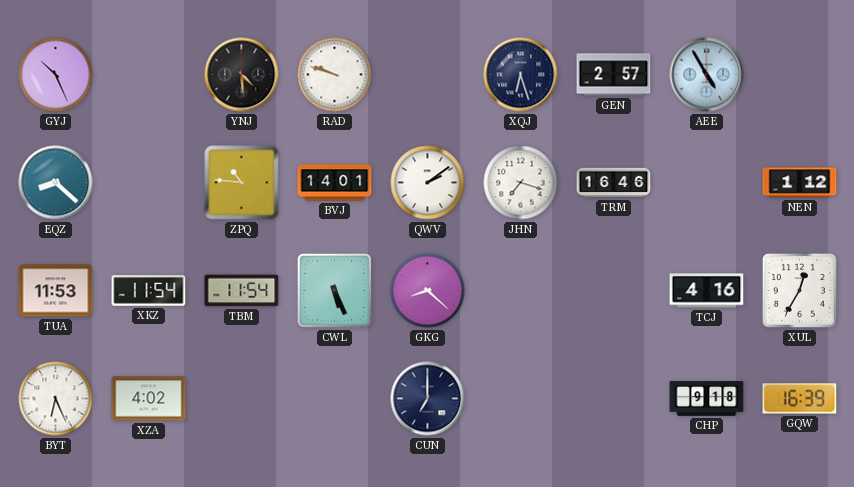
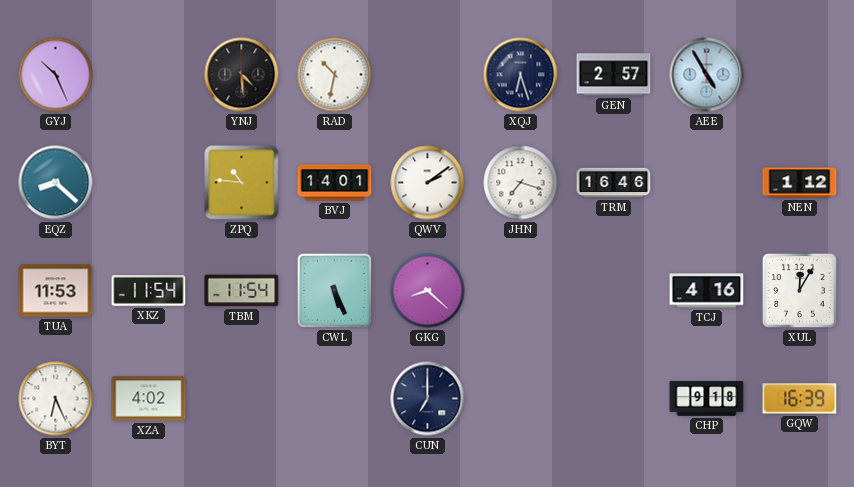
RAD: 9:48 -> 10:32
XUL: 12:35 -> 12:05
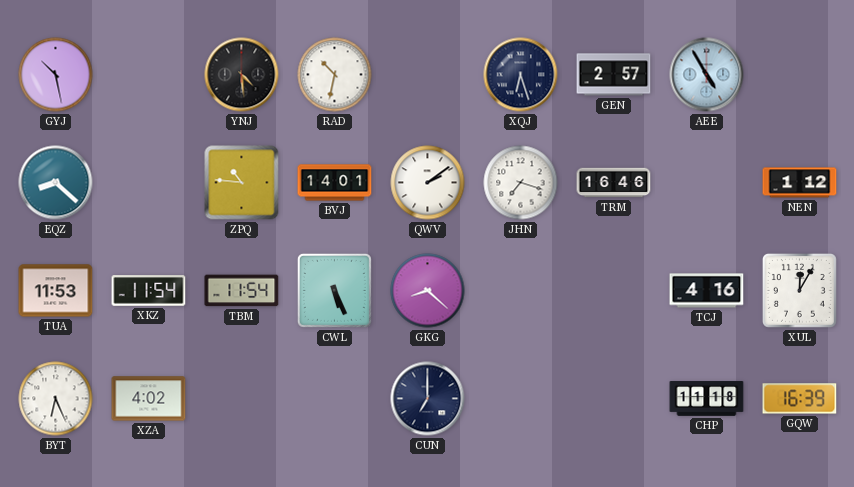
GYJ: 10:26 -> 10:28
CHP: 9:18 -> 11:18
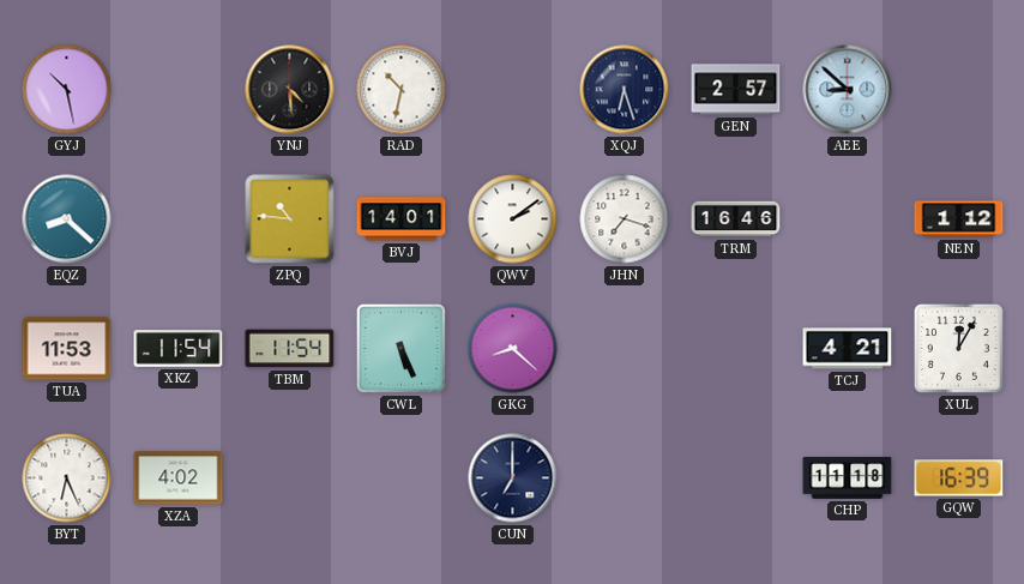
AEE: 4:55 -> 8:52
TCJ: 4:16 -> 4:21
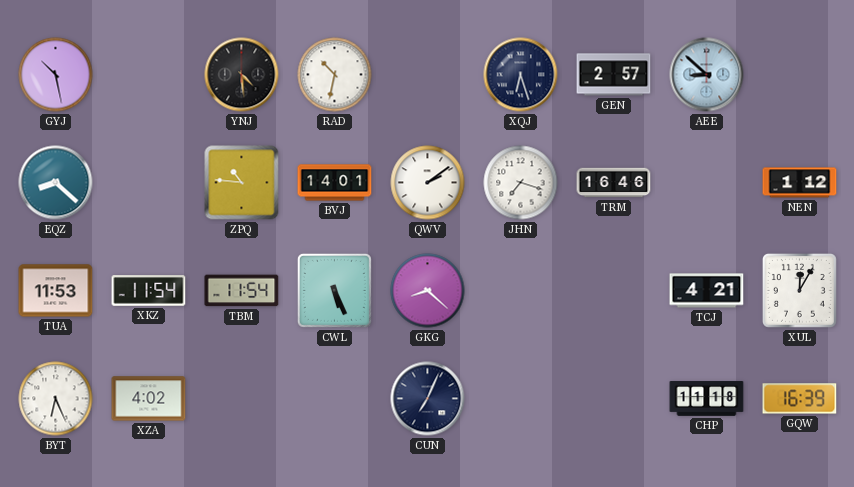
CUN: 7:00 -> 7:04
